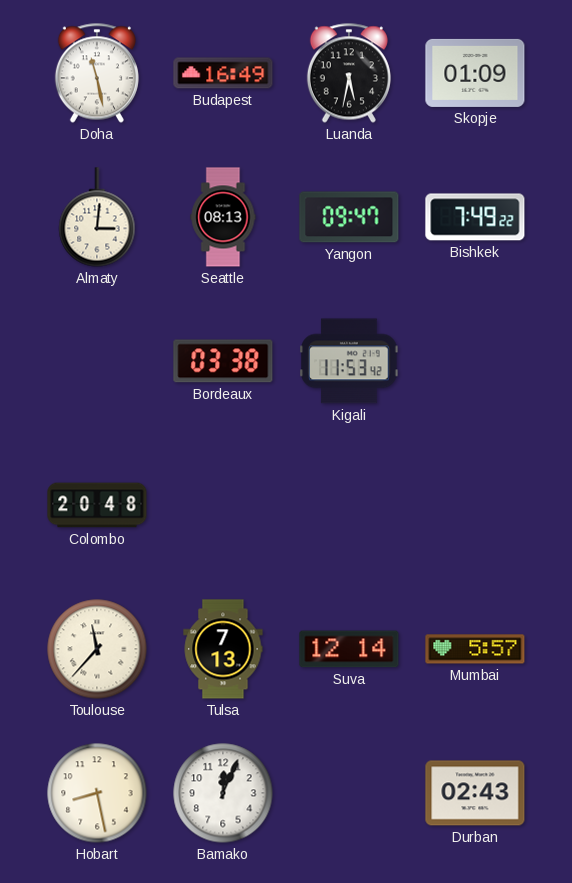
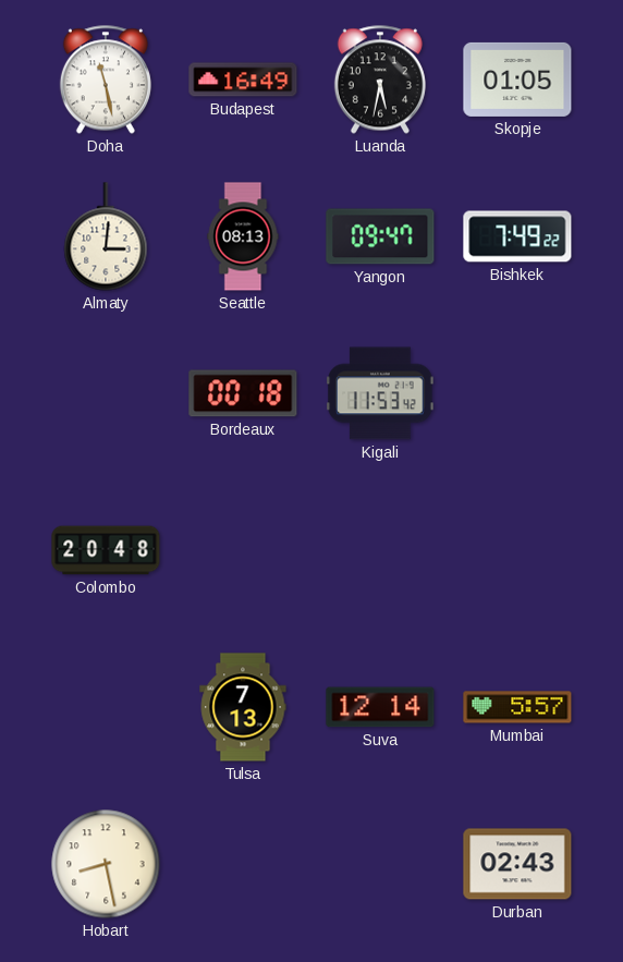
Skopje: 01:09 -> 01:05
Bordeaux: 03:38 -> 00:18
Toulouse: 11:37 -> none
Bamako: 12:04 -> none
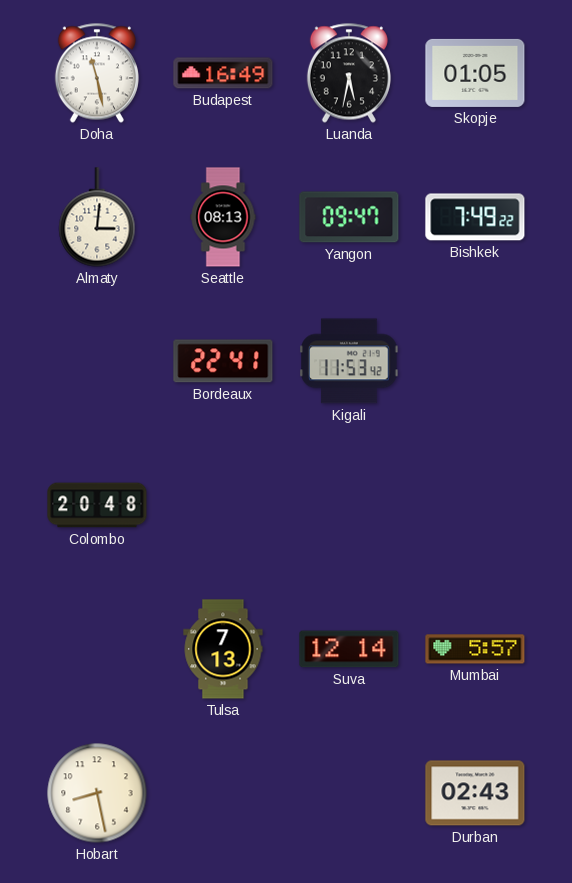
Bordeaux: 00:18 -> 22:41
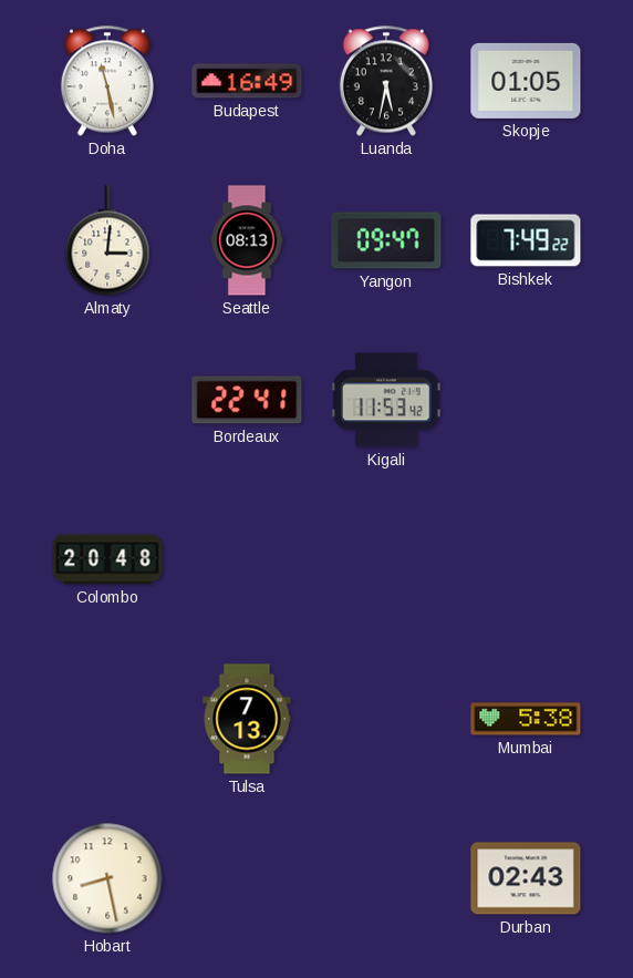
Suva: 12:14 -> none
Mumbai: 5:57 -> 5:38
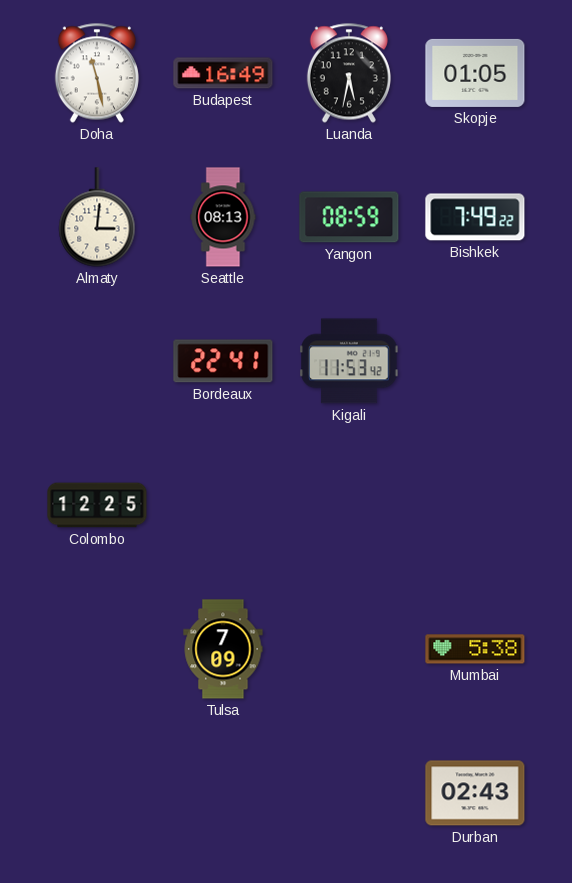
Yangon: 09:47 -> 08:59
Colombo: 20:48 -> 12:25
Tulsa: 7:13 -> 7:09
Hobart: 8:28 -> none
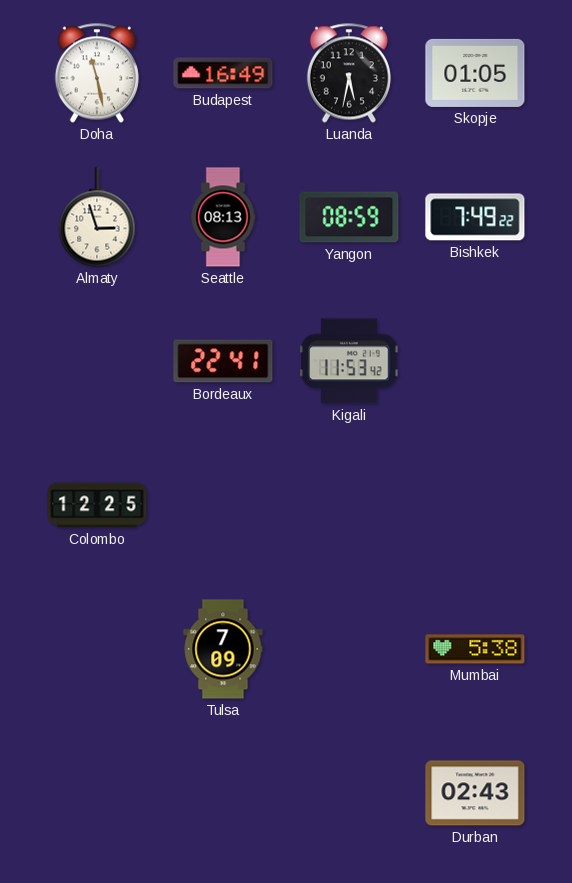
Almaty: 3:01 -> 2:57
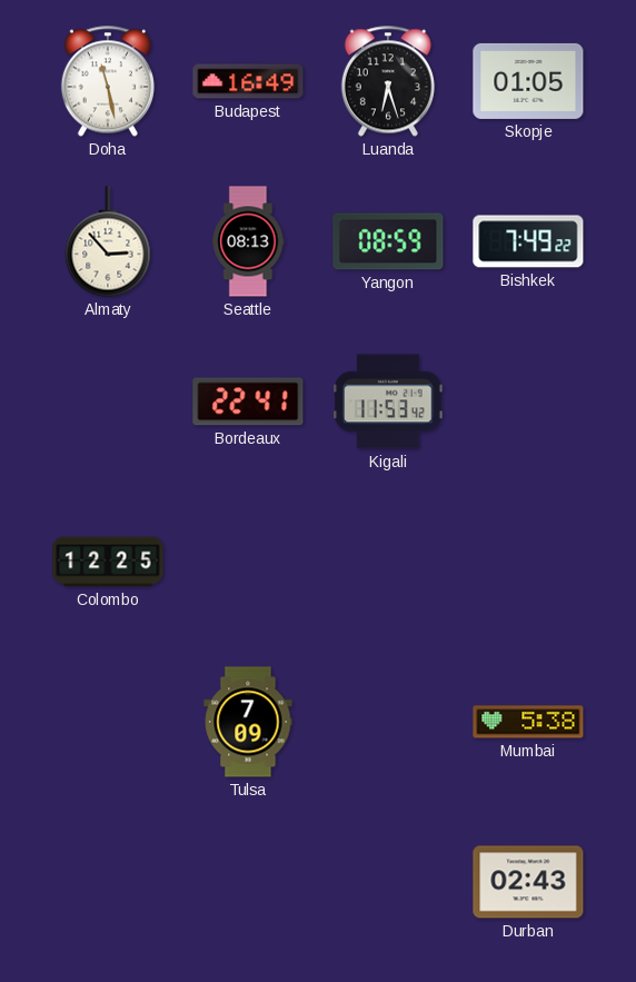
Luanda: 5:32 -> 6:27
Almaty: 2:57 -> 2:53
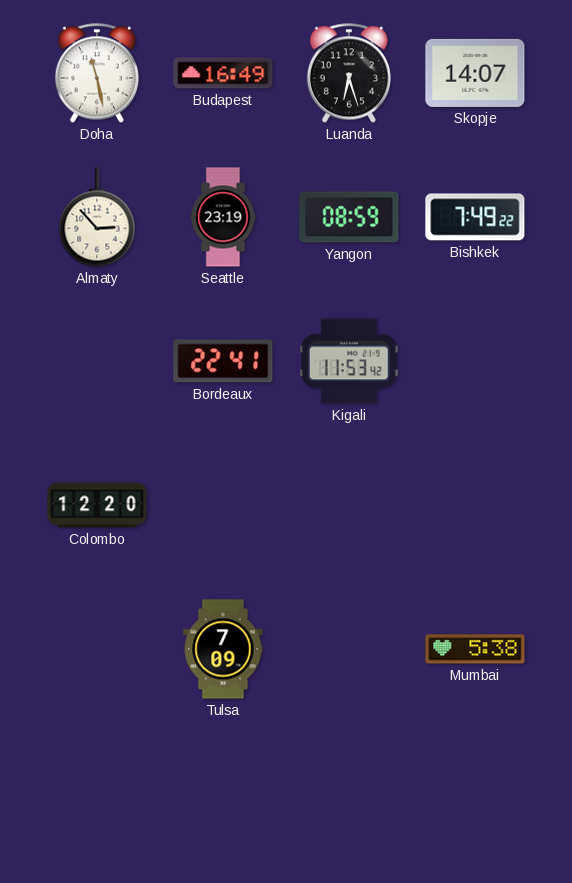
Skopje: 01:05 -> 14:07
Seattle: 08:13 -> 23:19
Colombo: 12:25 -> 12:20
Durban: 02:43 -> none
